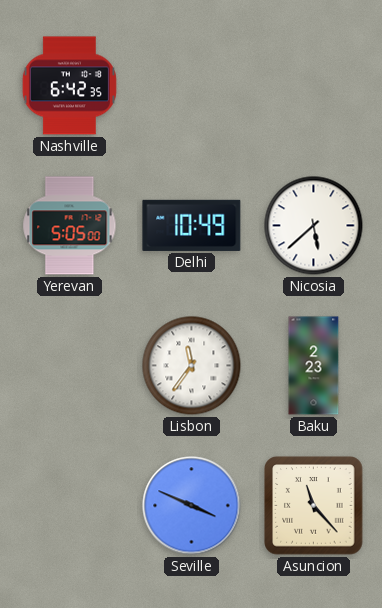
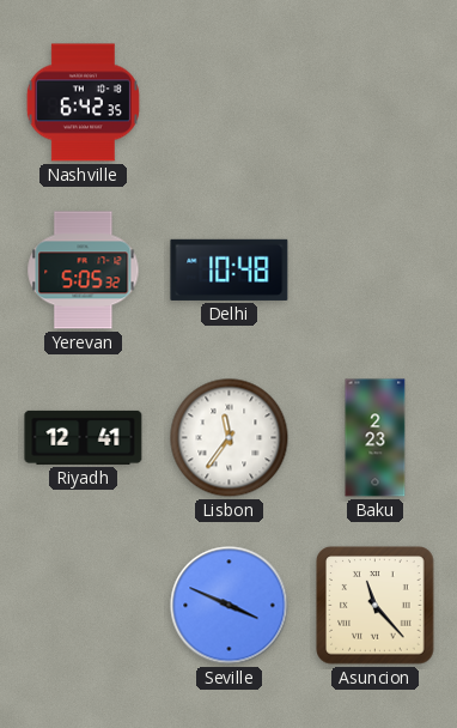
Yerevan: 5:05:00 -> 5:05:32
Delhi: 10:49 -> 10:48
Nicosia: 5:38 -> none
Riyadh: none -> 12:41
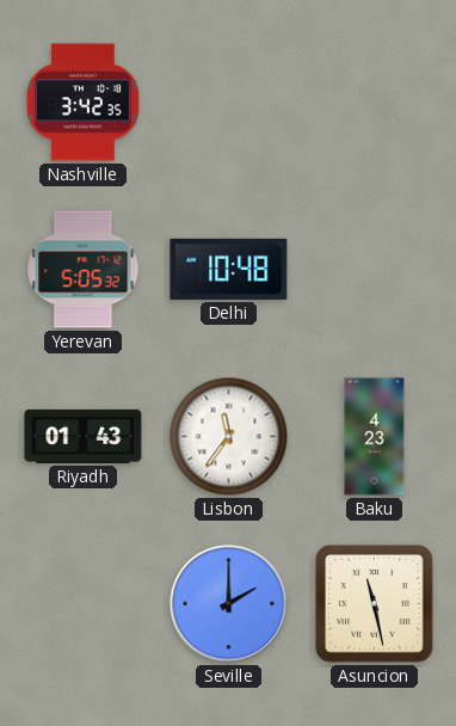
Nashville: 6:42 -> 3:42
Riyadh: 12:41 -> 01:43
Baku: 2:23 -> 4:23
Seville: 3:49 -> 2:00
Asuncion: 11:23 -> 11:28
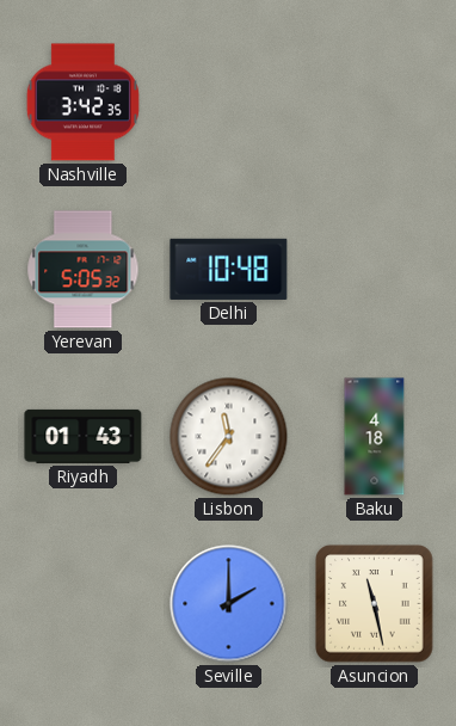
Baku: 4:23 -> 4:18
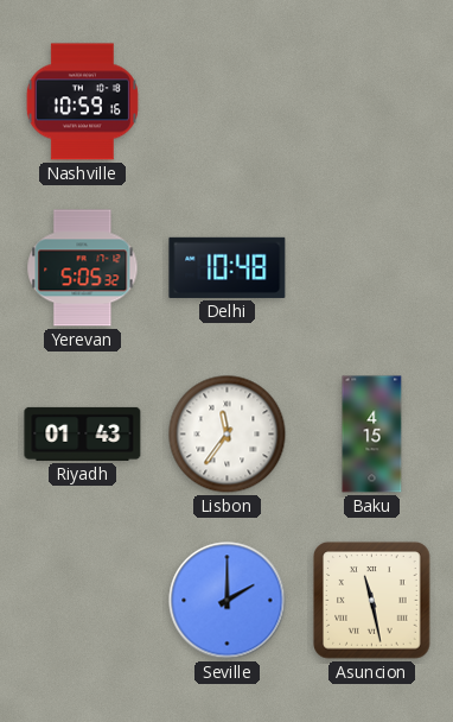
Nashville: 3:42 -> 10:59
Baku: 4:18 -> 4:15
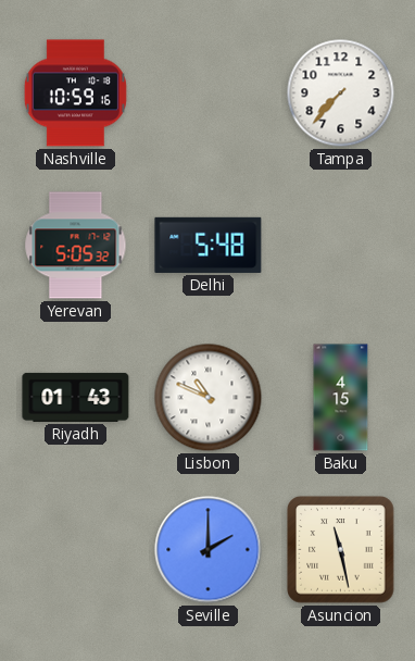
Tampa: none -> 7:37
Delhi: 10:48 -> 5:48
Lisbon: 11:36 -> 10:49
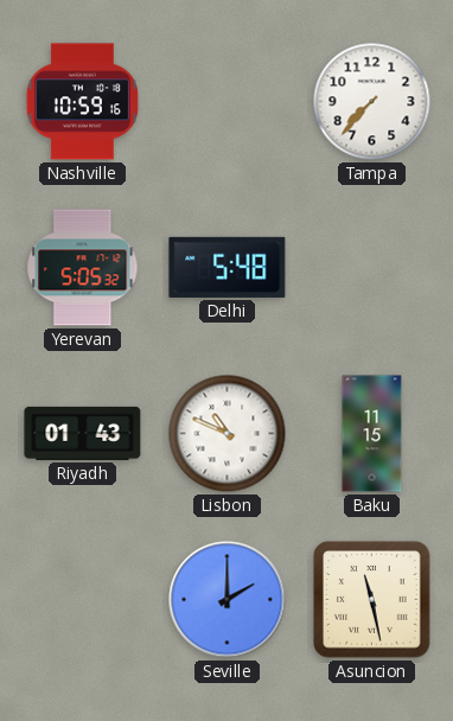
Baku: 4:15 -> 11:15
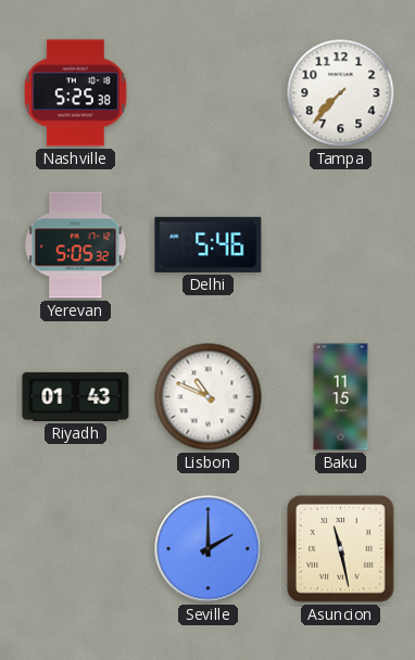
Nashville: 10:59 -> 5:25
Delhi: 5:48 -> 5:46
